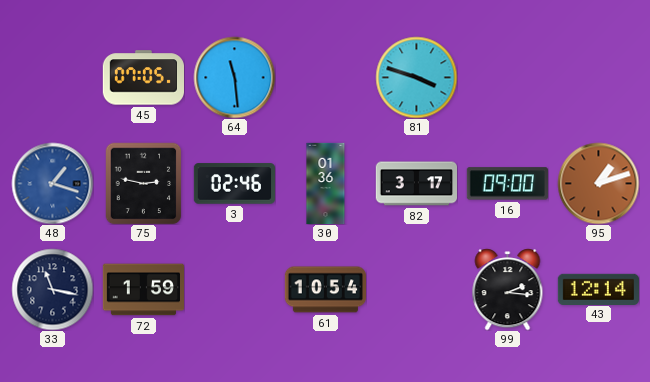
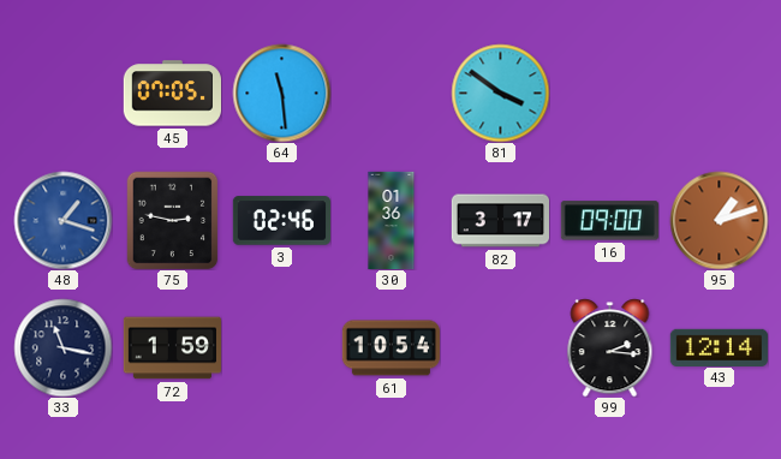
81: 3:48 -> 3:51
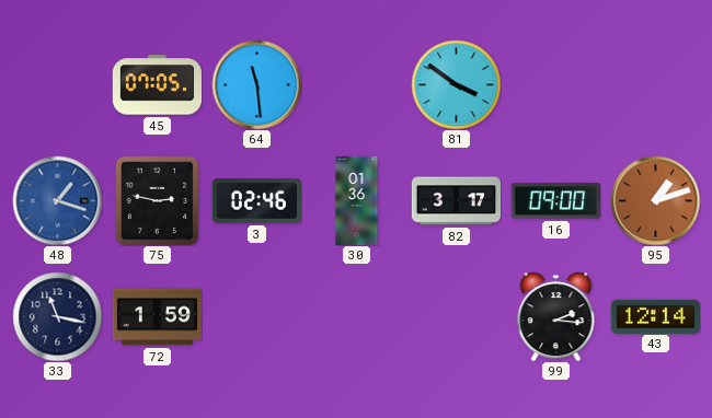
61: 10:54 -> none
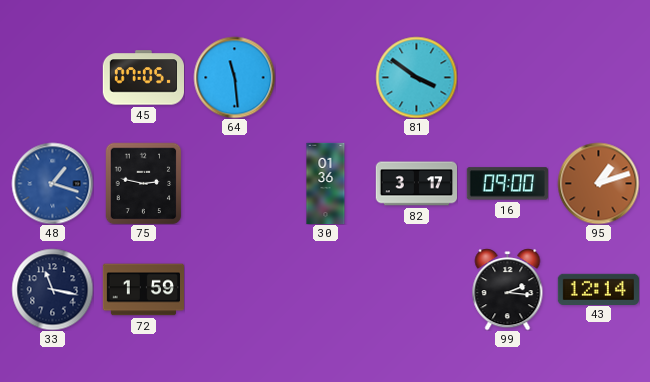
3: 02:46 -> none
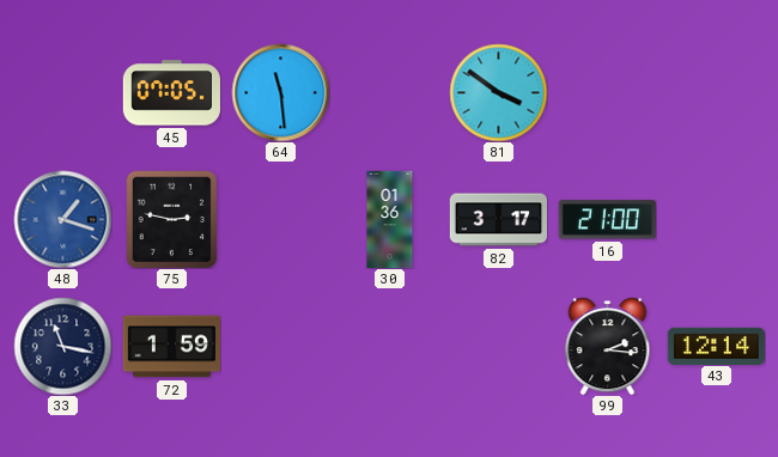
16: 09:00 -> 21:00
95: 1:12 -> none
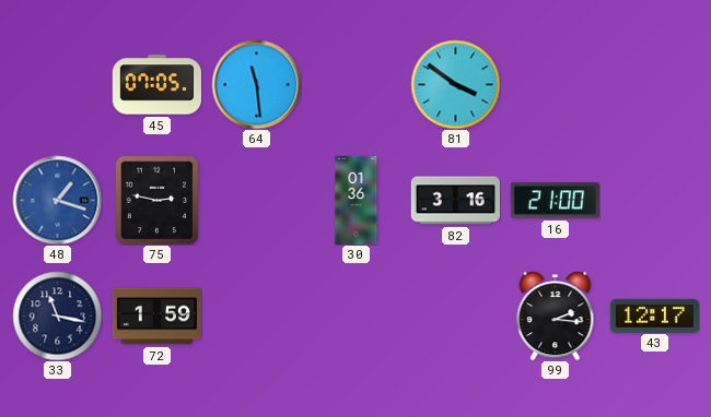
82: 3:17 -> 3:16
43: 12:14 -> 12:17
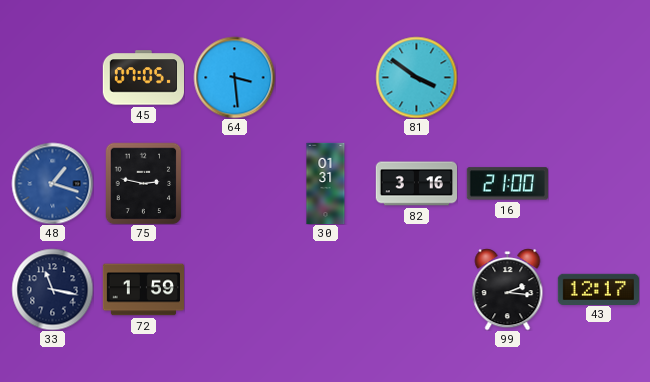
64: 11:29 -> 3:29
30: 01:36 -> 01:31
